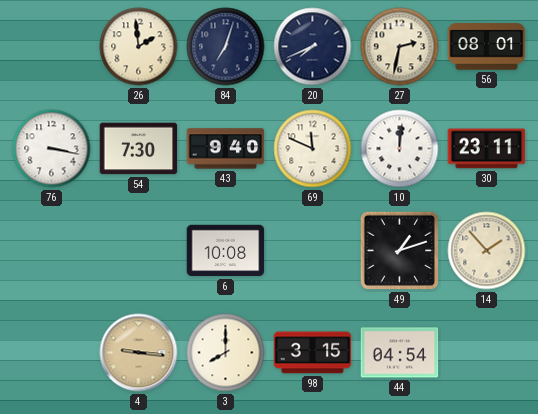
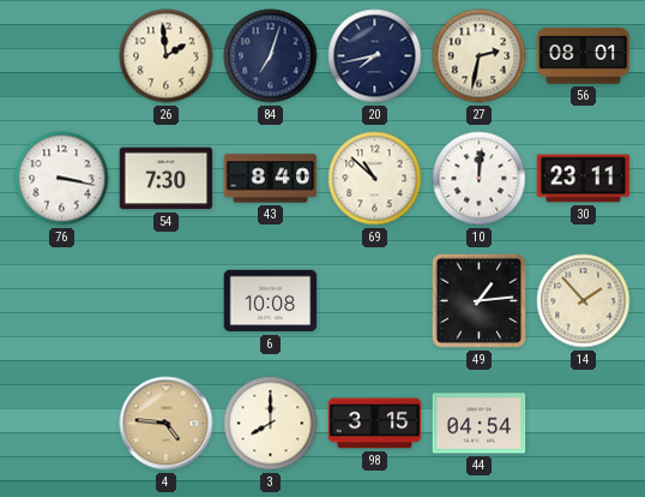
20: 7:41 -> 7:43
43: 9:40 -> 8:40
69: 11:49 -> 10:52
49: 1:12 -> 1:14
4: 9:16 -> 4:46
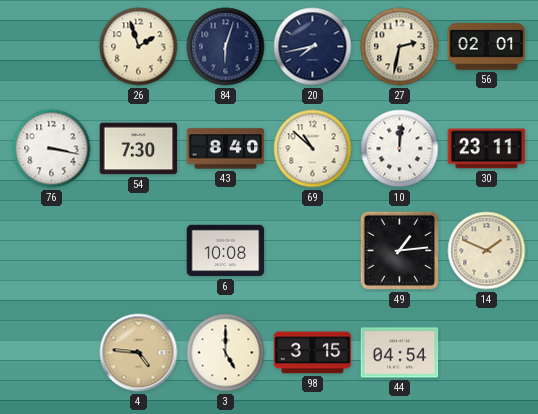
26: 1:59 -> 1:57
84: 7:03 -> 6:03
56: 08:01 -> 02:01
14: 1:53 -> 1:49
3: 8:00 -> 5:00
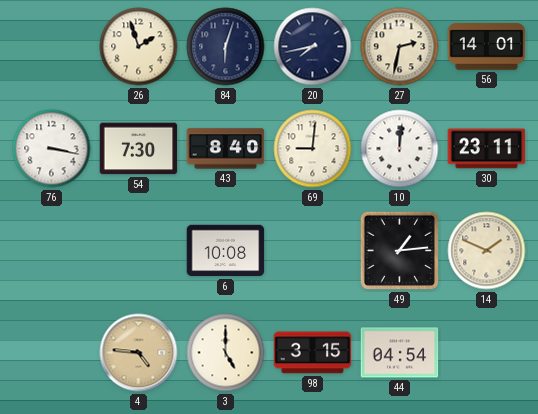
56: 02:01 -> 14:01
69: 10:52 -> 9:01
